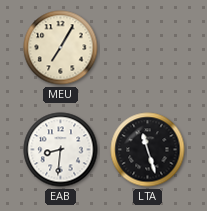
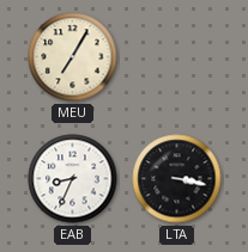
EAB: 8:31 -> 8:34
LTA: 11:27 -> 3:17
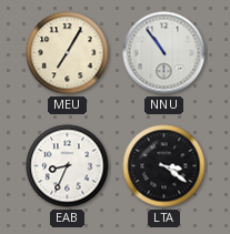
NNU: none -> 10:54
LTA: 3:17 -> 3:21
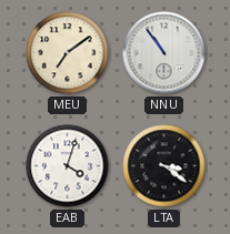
MEU: 7:05 -> 7:09
EAB: 8:34 -> 4:03
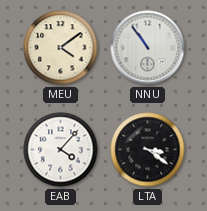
MEU: 7:09 -> 4:09
EAB: 4:03 -> 4:07
